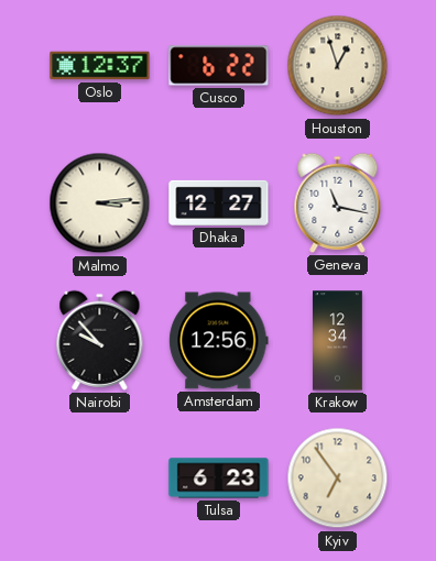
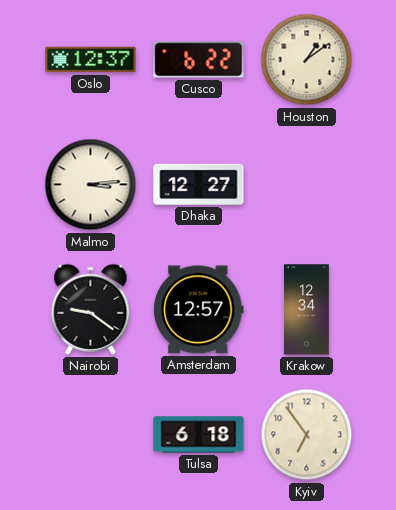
Houston: 12:57 -> 1:09
Geneva: 11:17 -> none
Nairobi: 9:53 -> 9:21
Amsterdam: 12:56 -> 12:57
Tulsa: 6:23 -> 6:18
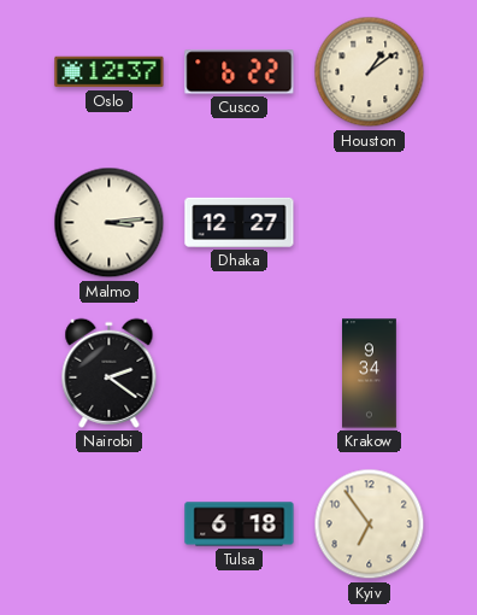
Nairobi: 9:21 -> 2:21
Amsterdam: 12:57 -> none
Krakow: 12:34 -> 9:34
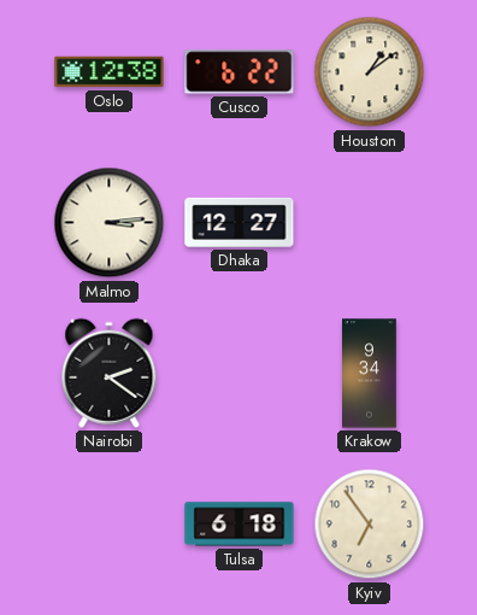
Oslo: 12:37 -> 12:38
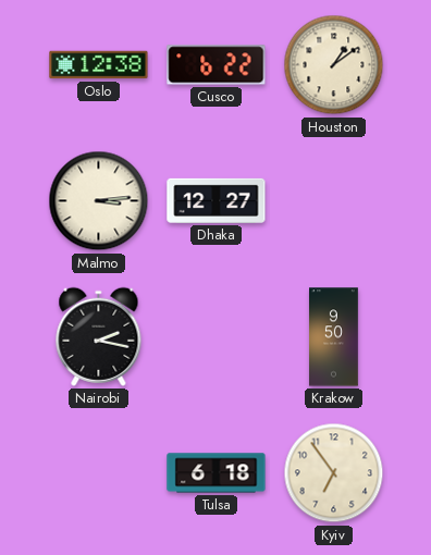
Nairobi: 2:21 -> 2:17
Krakow: 9:34 -> 9:50
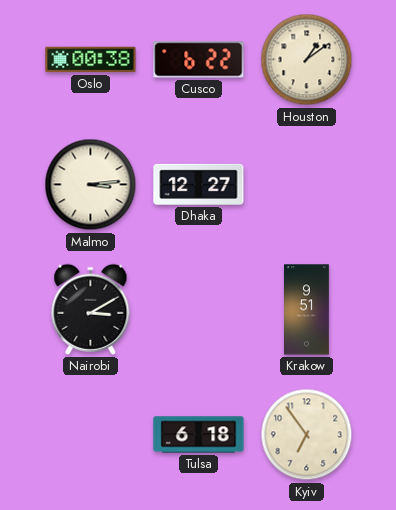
Oslo: 12:38 -> 00:38
Nairobi: 2:17 -> 3:10
Krakow: 9:50 -> 9:51
